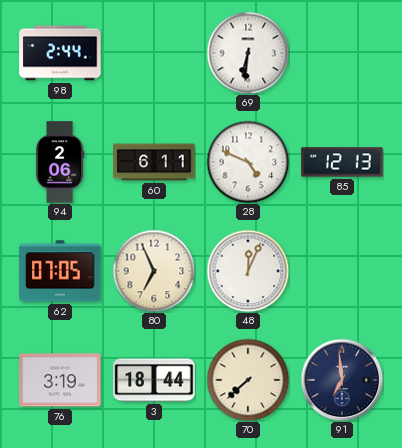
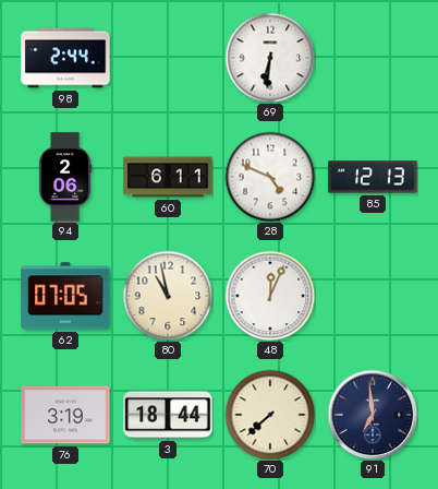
80: 6:56 -> 10:58
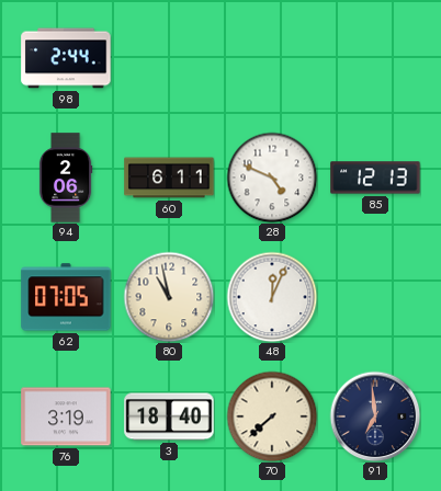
69: 6:31 -> none
3: 18:44 -> 18:40
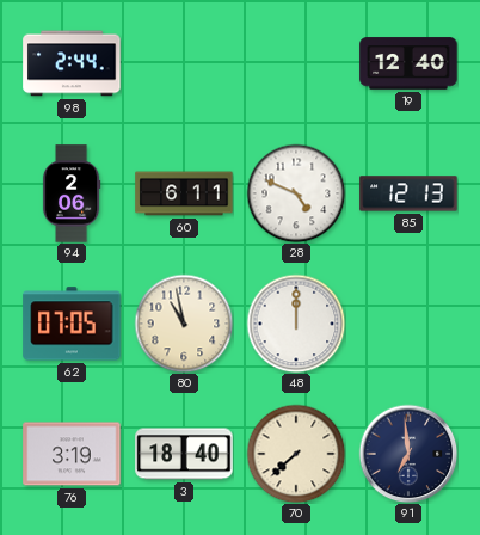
19: none -> 12:40
48: 12:04 -> 12:00
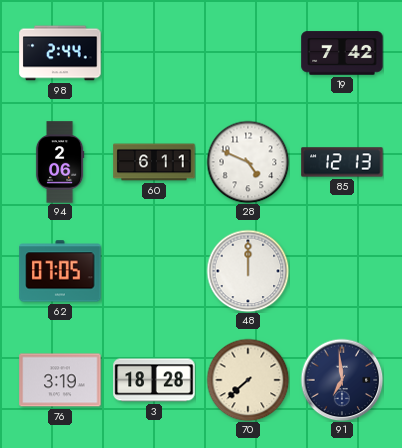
19: 12:40 -> 7:42
80: 10:58 -> none
3: 18:40 -> 18:28
